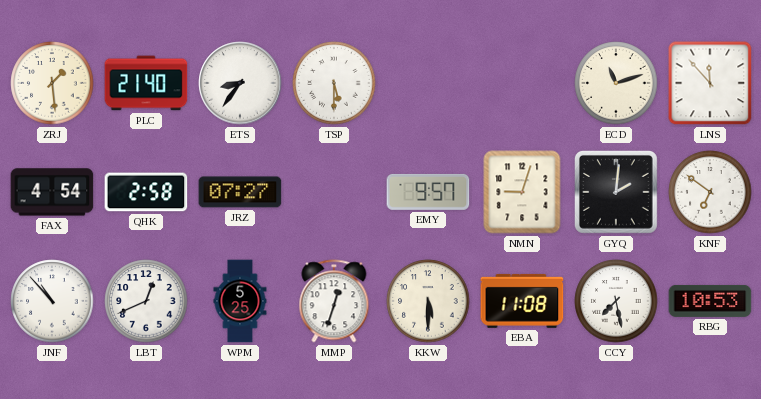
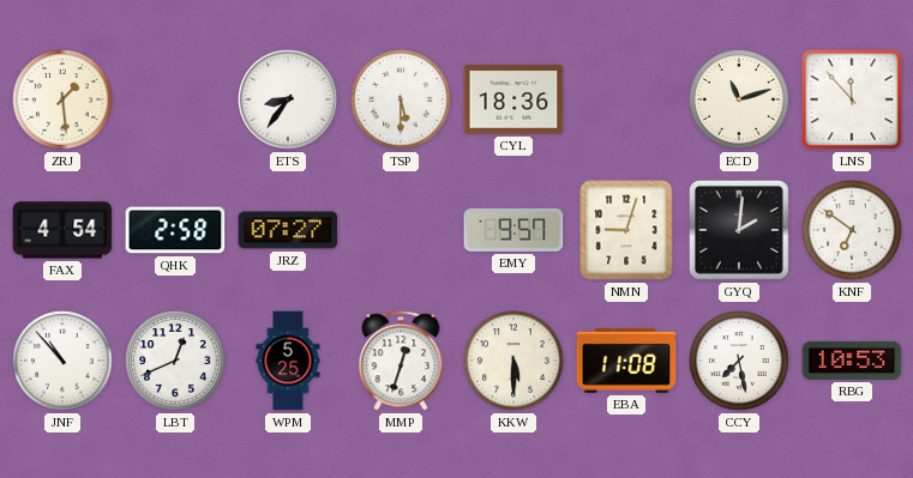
PLC: 21:40 -> none
CYL: none -> 18:36
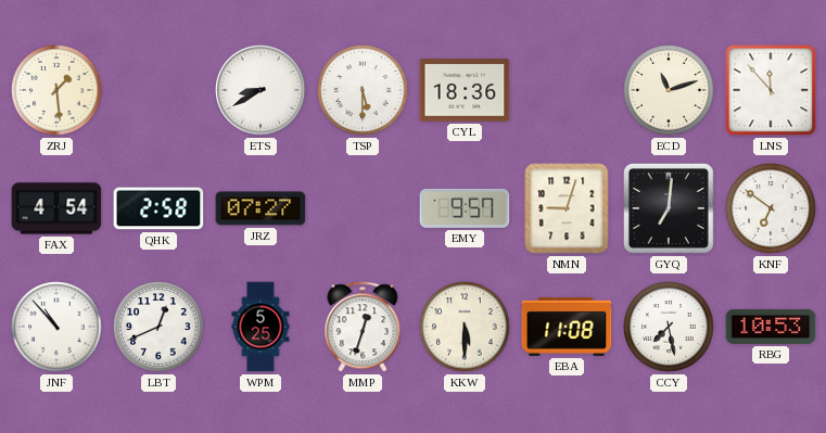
ETS: 8:36 -> 8:40
GYQ: 2:01 -> 7:01
